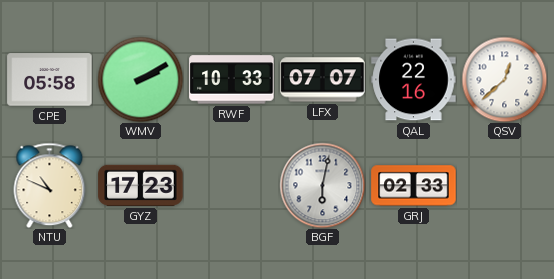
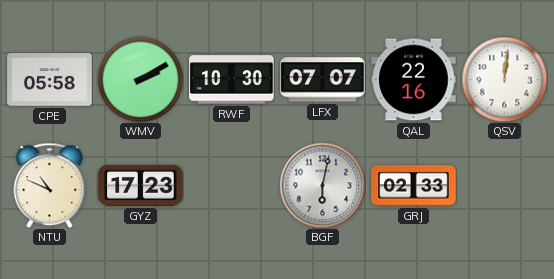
RWF: 10:33 -> 10:30
QSV: 12:38 -> 12:01
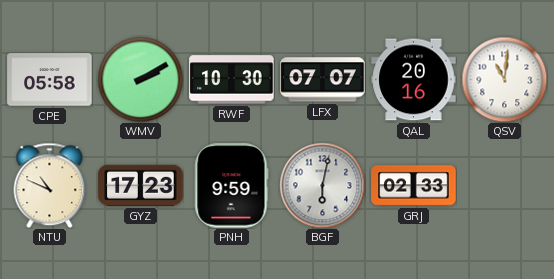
QAL: 22:16 -> 20:16
QSV: 12:01 -> 11:01
PNH: none -> 9:59
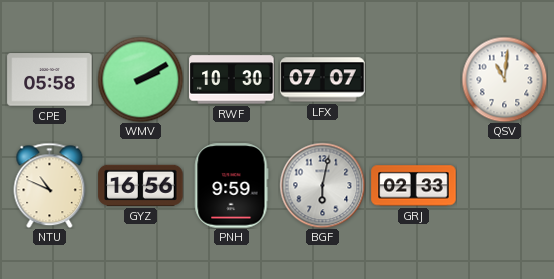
QAL: 20:16 -> none
GYZ: 17:23 -> 16:56
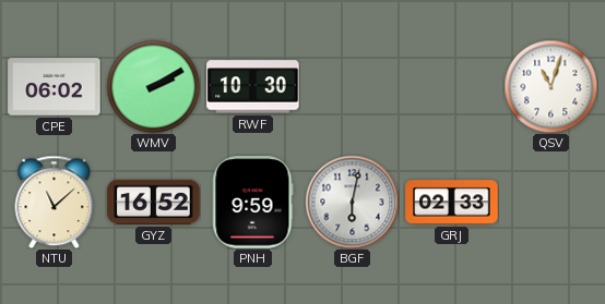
CPE: 05:58 -> 06:02
LFX: 07:07 -> none
QSV: 11:01 -> 11:03
NTU: 10:49 -> 11:08
GYZ: 16:56 -> 16:52
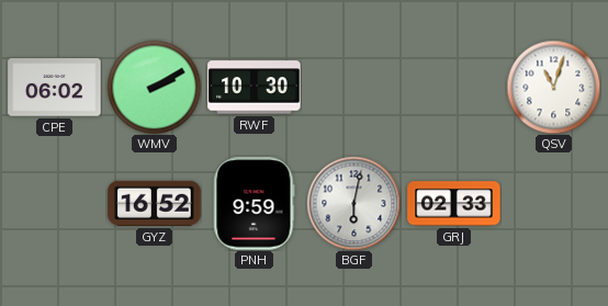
NTU: 11:08 -> none
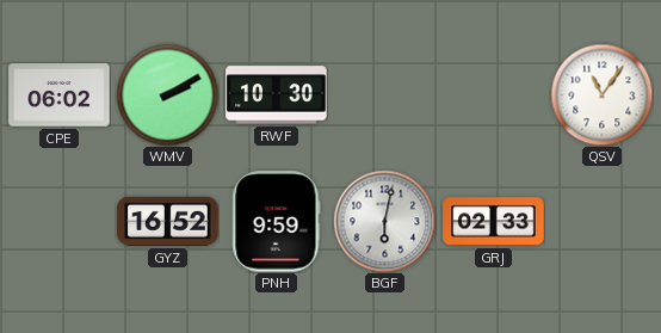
QSV: 11:03 -> 11:06
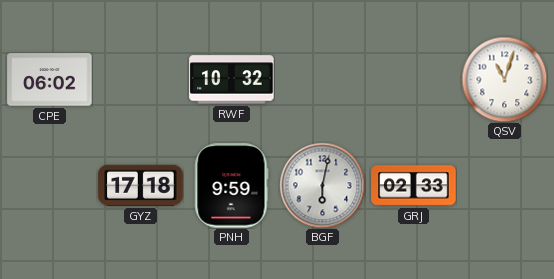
WMV: 2:10 -> none
RWF: 10:30 -> 10:32
QSV: 11:06 -> 11:03
GYZ: 16:52 -> 17:18
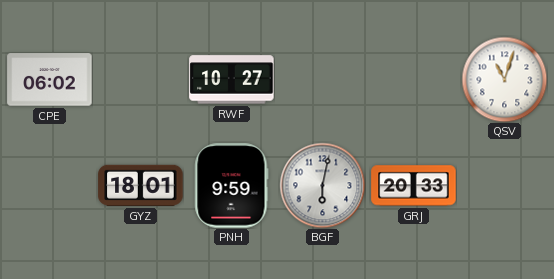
RWF: 10:32 -> 10:27
GYZ: 17:18 -> 18:01
GRJ: 02:33 -> 20:33
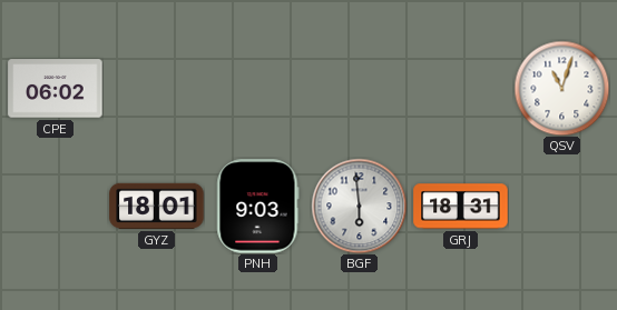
RWF: 10:27 -> none
PNH: 9:59 -> 9:03
BGF: 6:02 -> 5:59
GRJ: 20:33 -> 18:31
